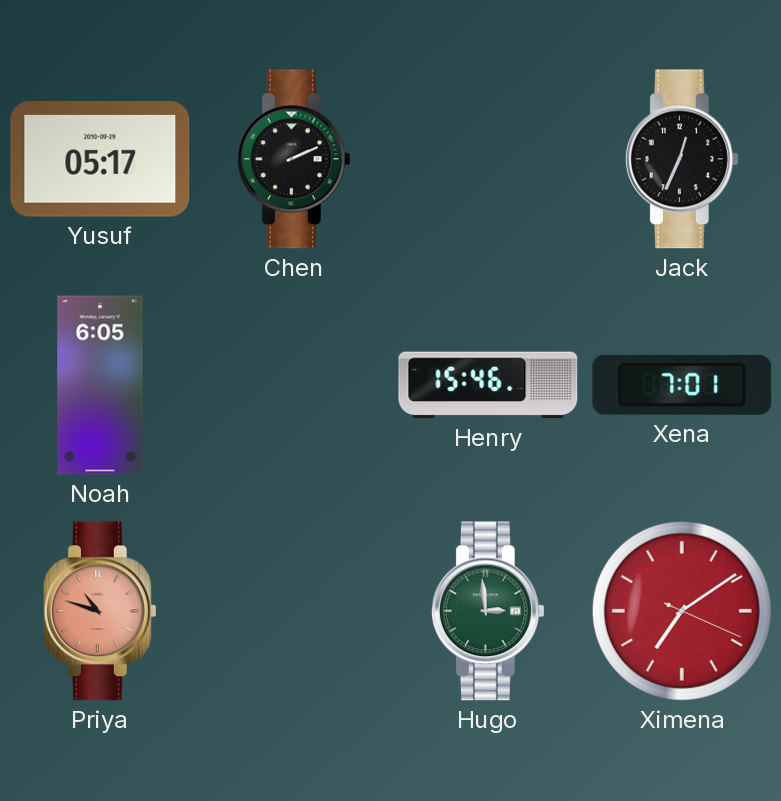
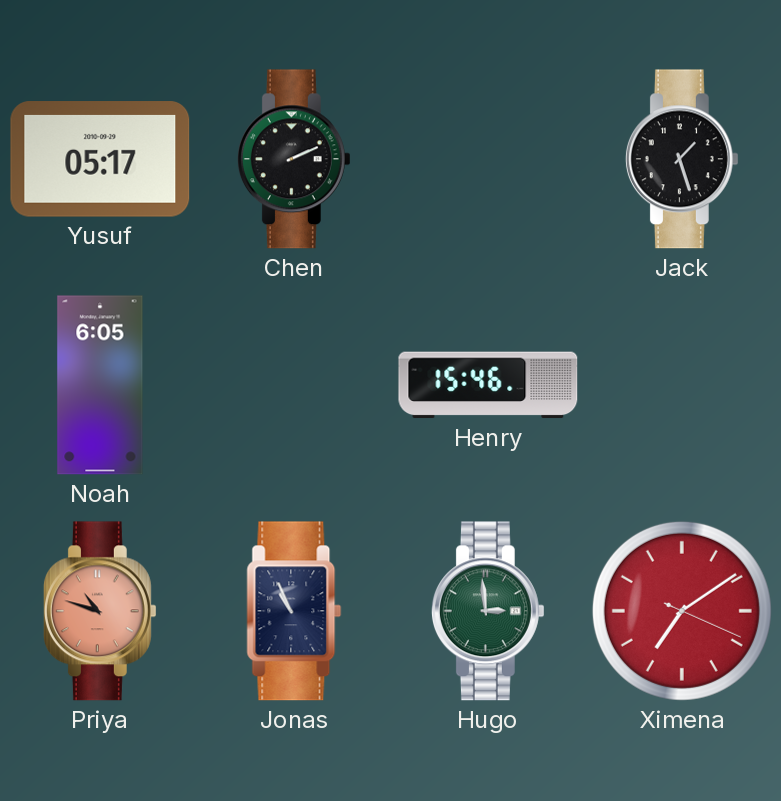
Jack: 12:34 -> 1:27
Xena: 7:01 -> none
Jonas: none -> 10:56
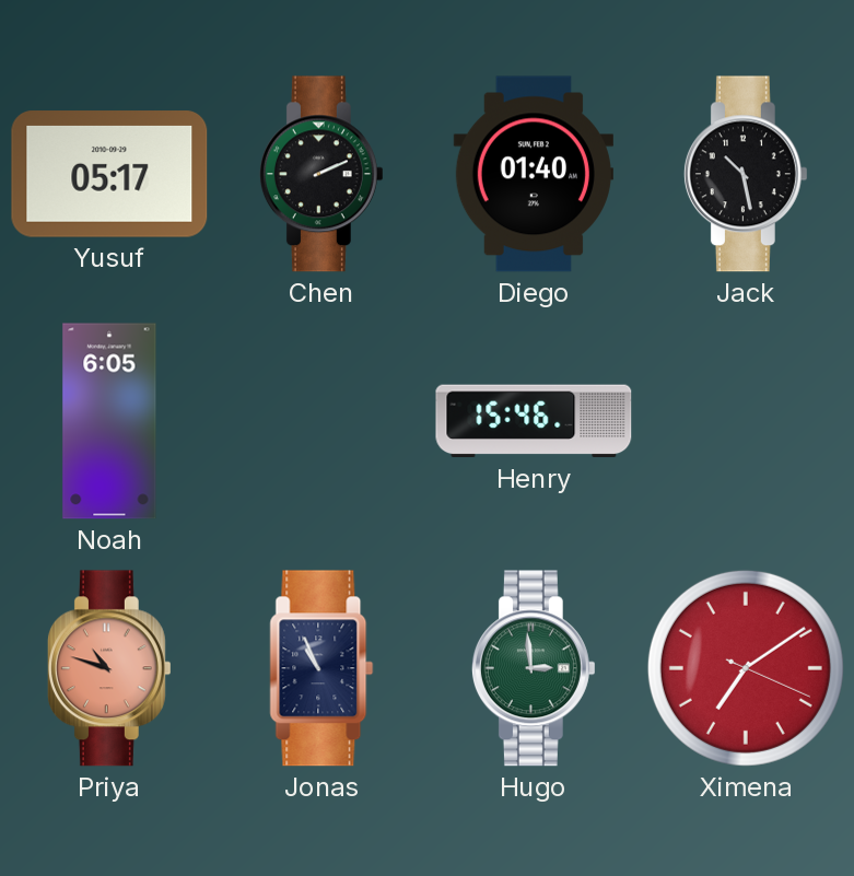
Diego: none -> 01:40
Jack: 1:27 -> 10:28
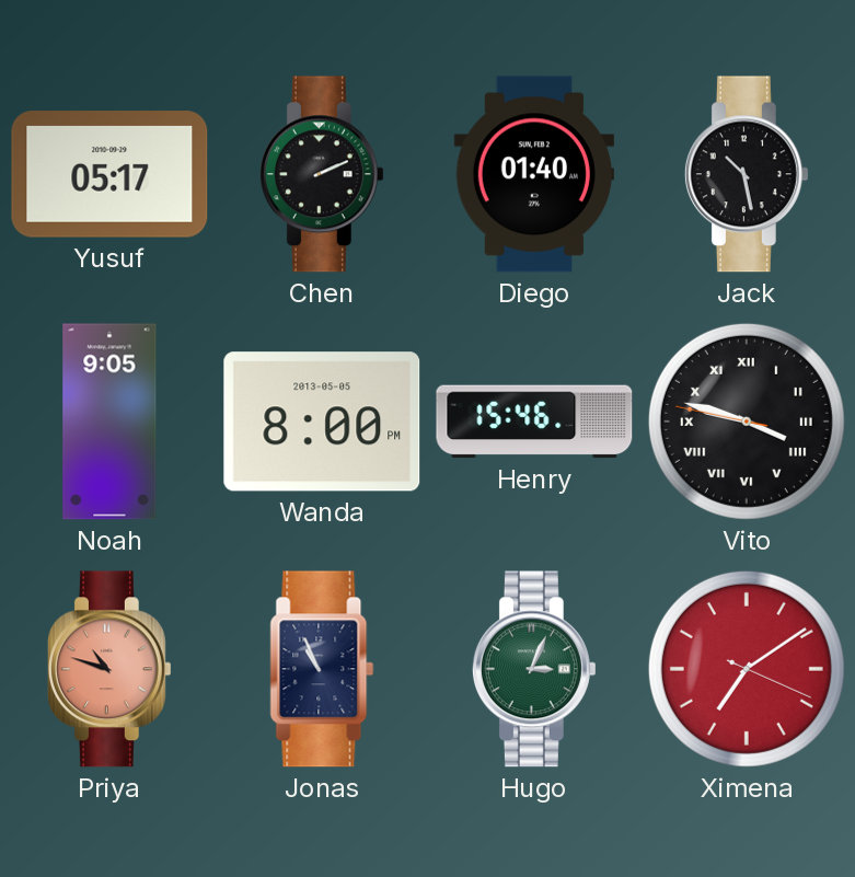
Noah: 6:05 -> 9:05
Wanda: none -> 8:00
Vito: none -> 3:47
Hugo: 2:59 -> 3:04
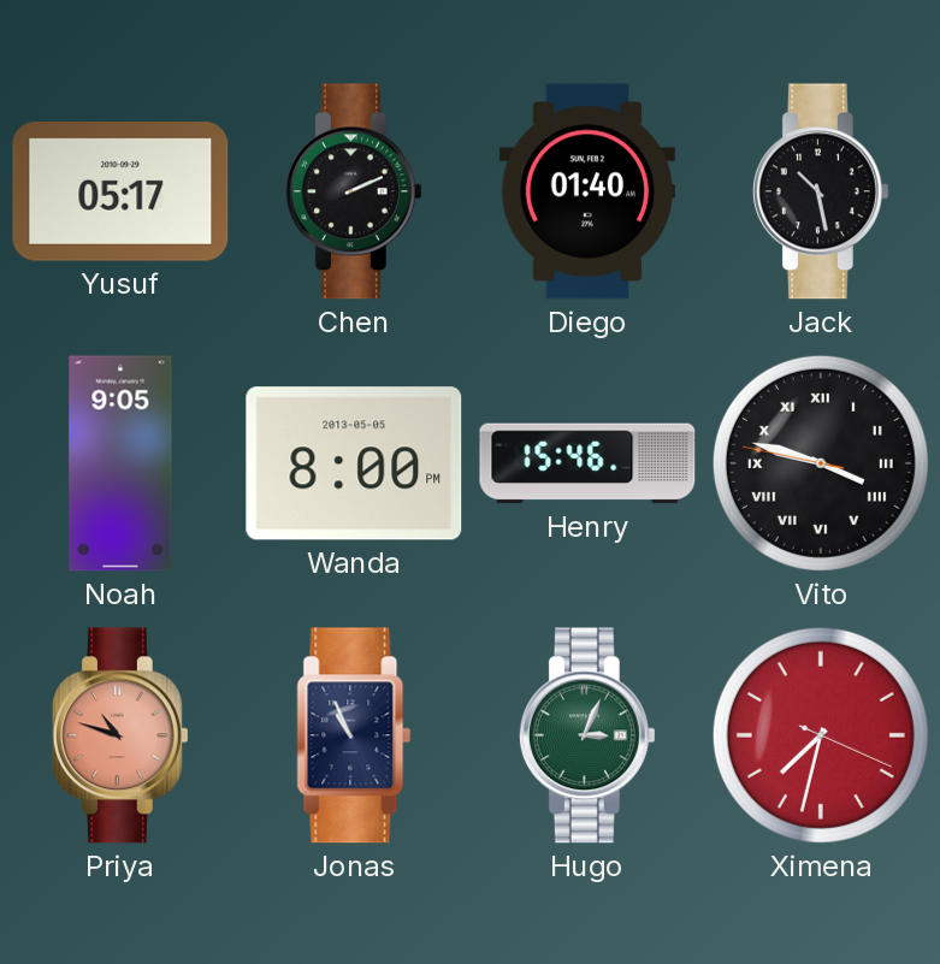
Ximena: 7:09 -> 7:32
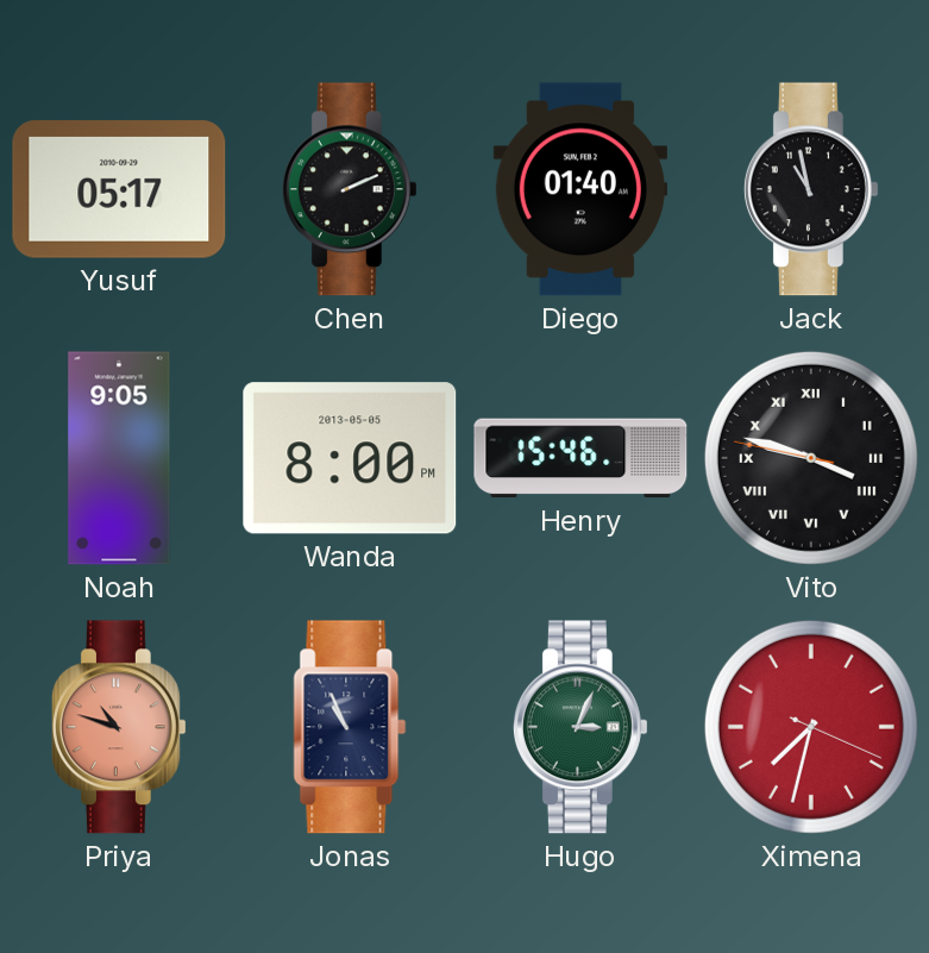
Jack: 10:28 -> 10:58
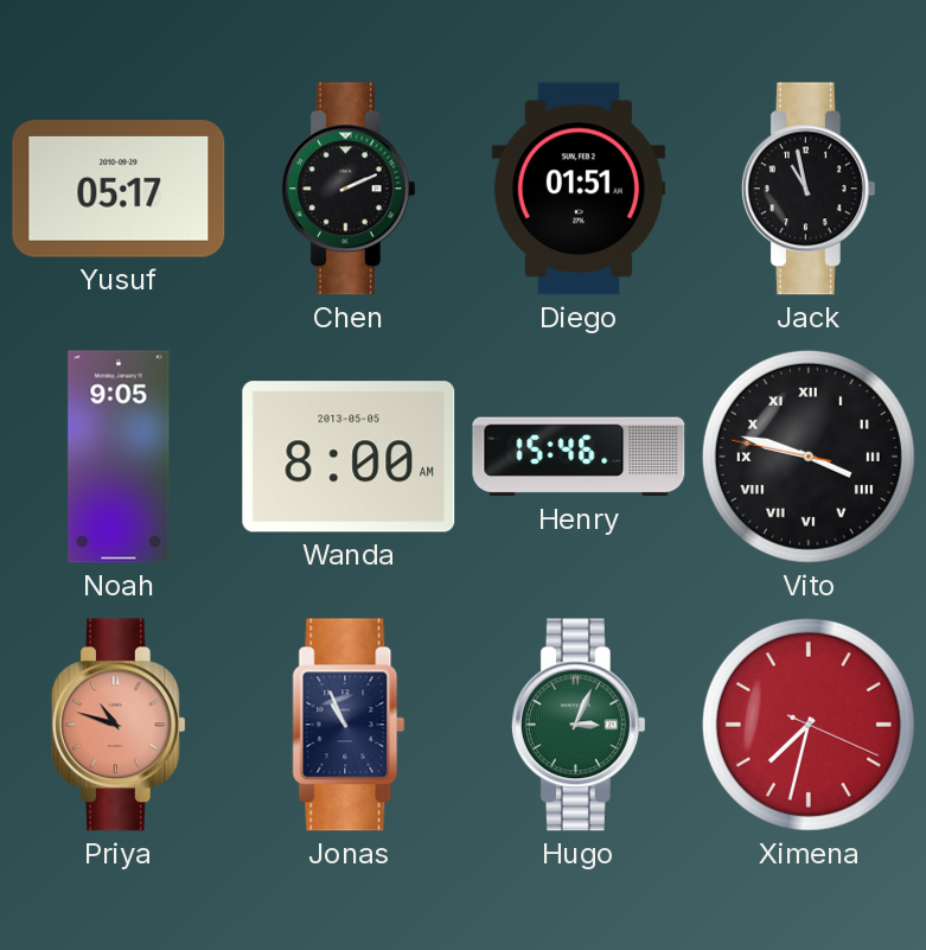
Diego: 01:40 -> 01:51
Wanda: 8:00 PM -> 8:00 AM
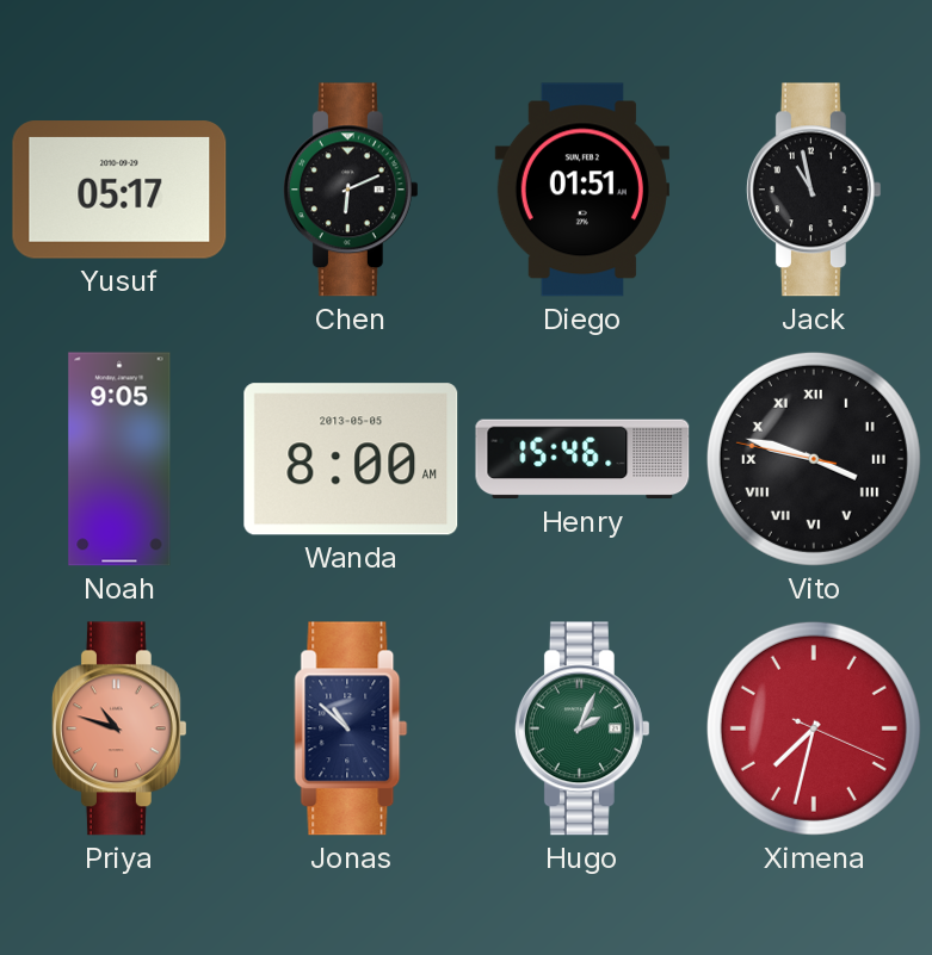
Chen: 2:11 -> 6:11
Jonas: 10:56 -> 10:52
Hugo: 3:04 -> 2:04
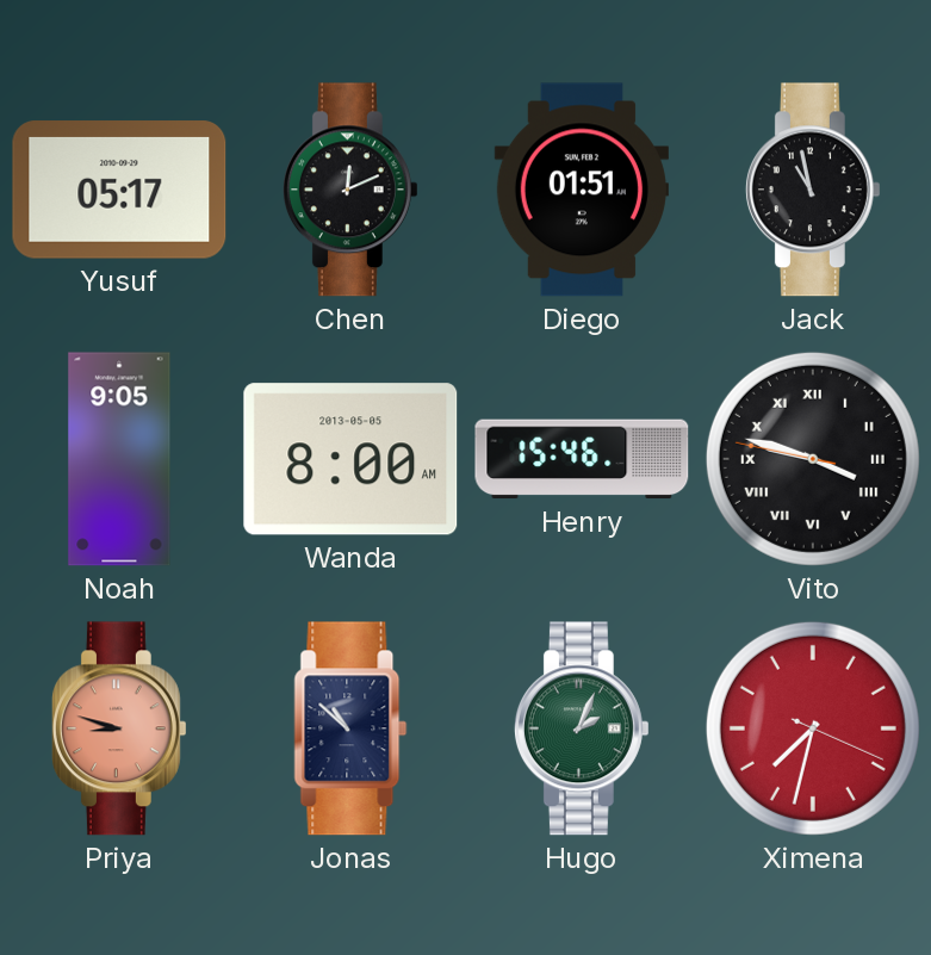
Chen: 6:11 -> 12:11
Priya: 10:48 -> 8:48
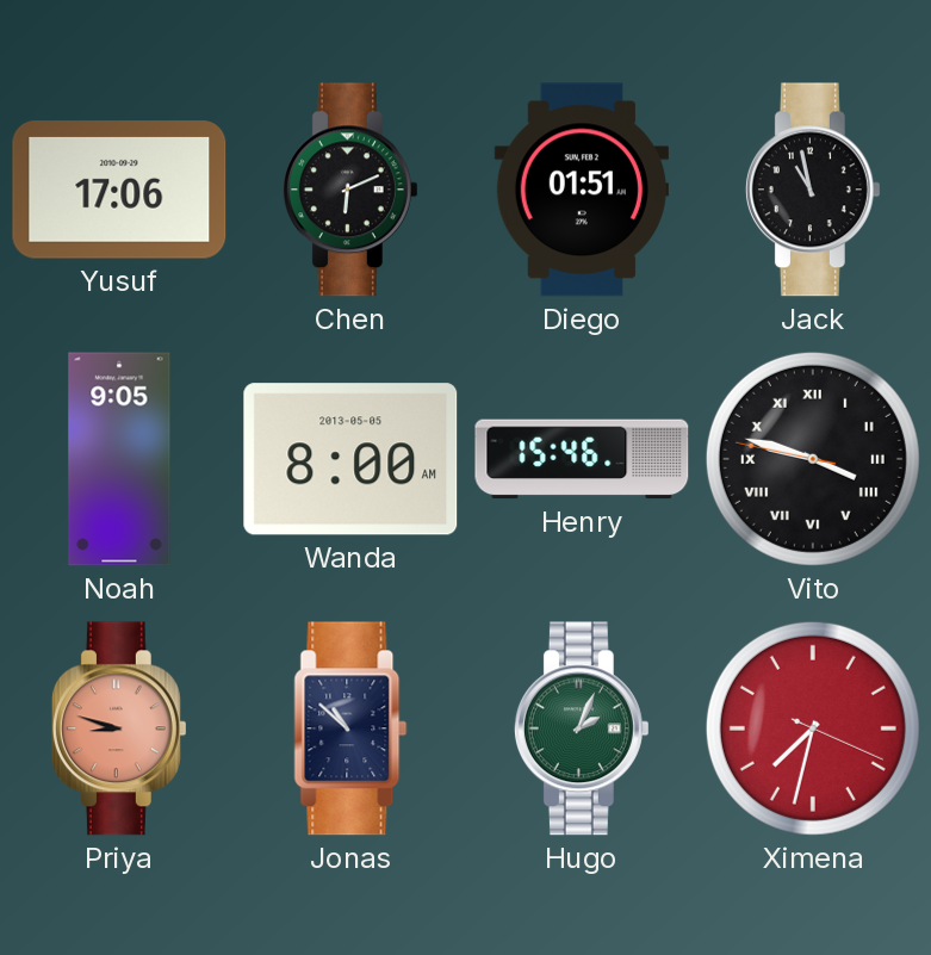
Yusuf: 05:17 -> 17:06
Chen: 12:11 -> 6:11
